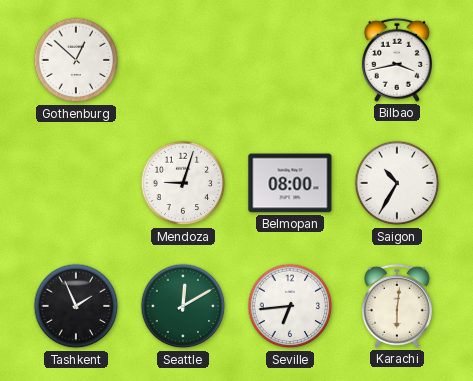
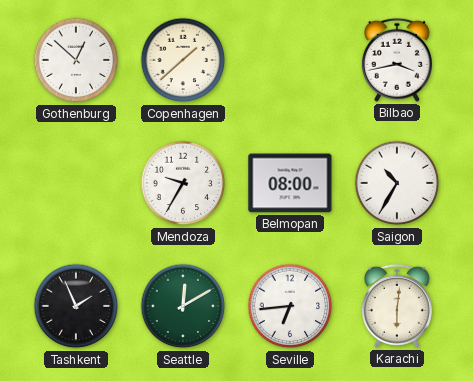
Copenhagen: none -> 1:38
Mendoza: 9:03 -> 9:35
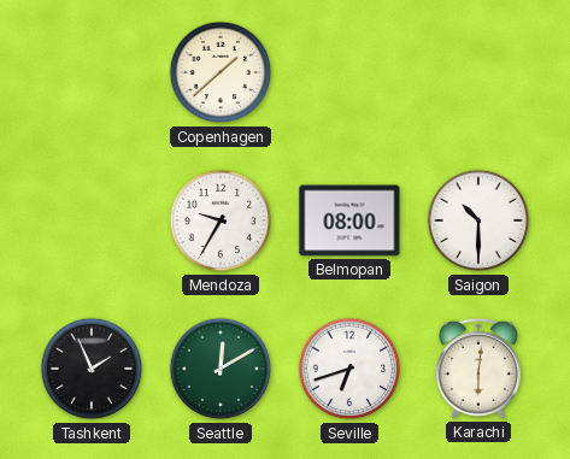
Gothenburg: 12:52 -> none
Bilbao: 3:43 -> none
Saigon: 10:35 -> 10:30
Seville: 6:44 -> 6:42
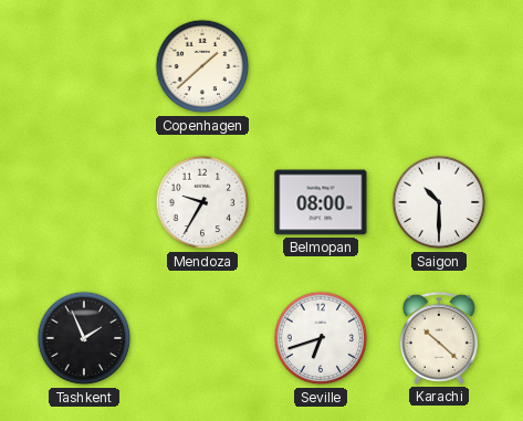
Seattle: 12:10 -> none
Karachi: 6:01 -> 10:22
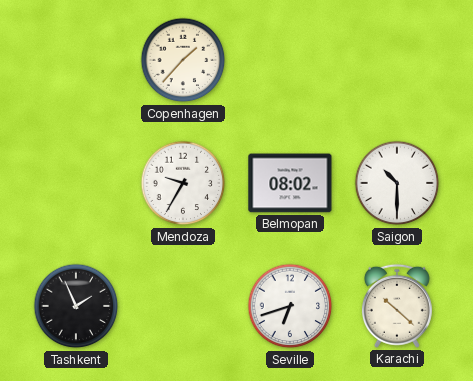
Copenhagen: 1:38 -> 1:37
Belmopan: 08:00 -> 08:02
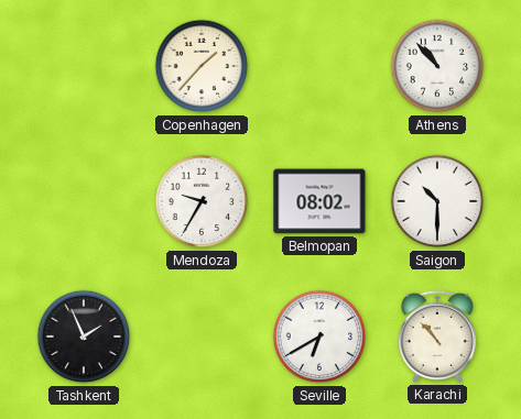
Athens: none -> 10:53
Seville: 6:42 -> 6:40
Karachi: 10:22 -> 10:53
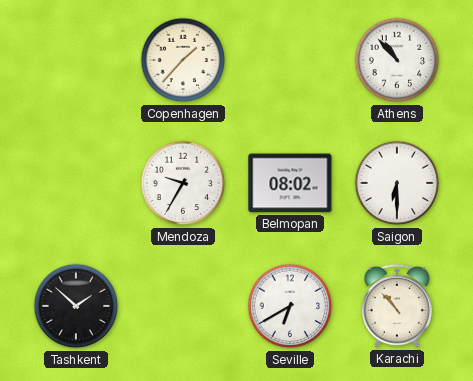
Saigon: 10:30 -> 6:30
Tashkent: 1:56 -> 1:52
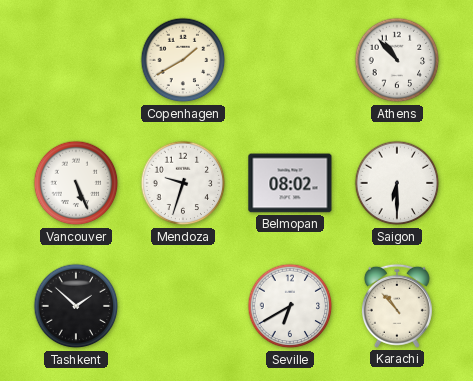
Copenhagen: 1:37 -> 1:40
Vancouver: none -> 5:26
Mendoza: 9:35 -> 9:33
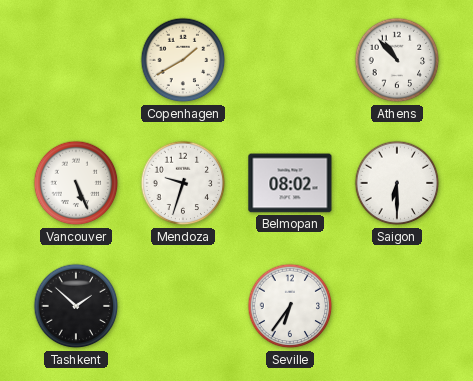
Seville: 6:40 -> 6:36
Karachi: 10:53 -> none
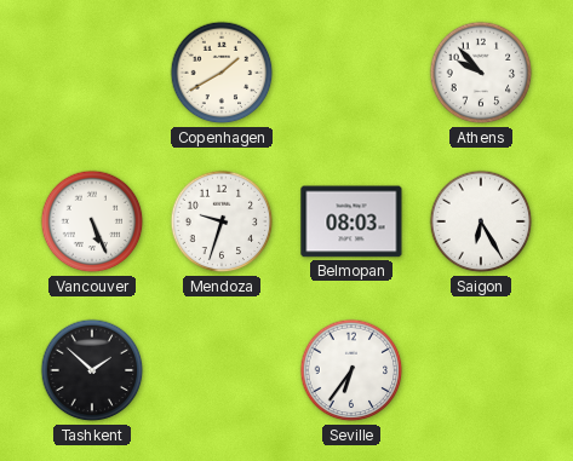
Athens: 10:53 -> 9:53
Belmopan: 08:02 -> 08:03
Saigon: 6:30 -> 6:25
